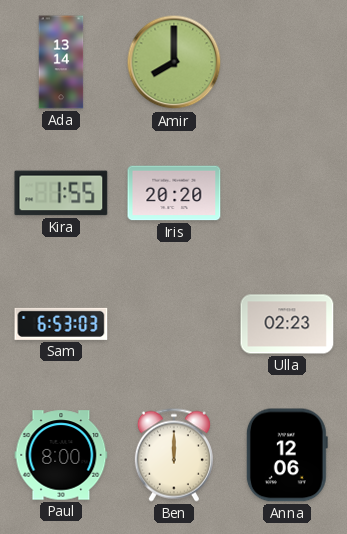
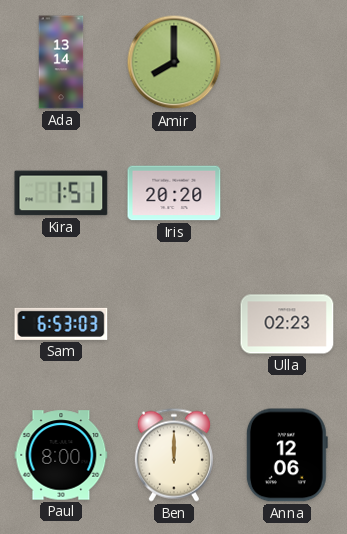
Kira: 1:55 -> 1:51
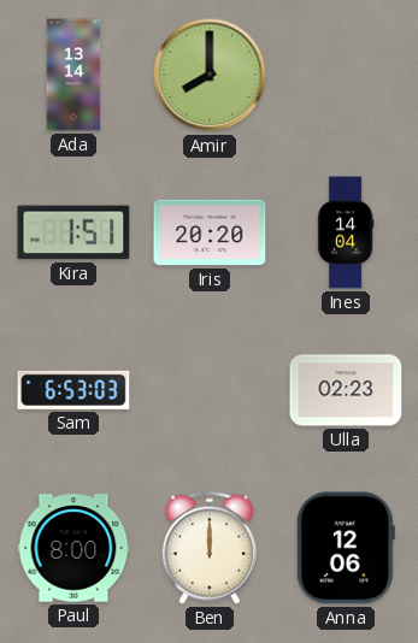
Ines: none -> 14:04
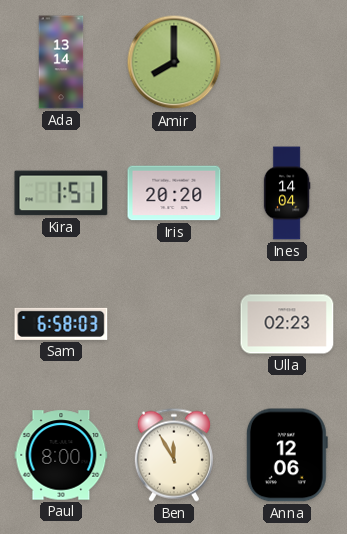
Sam: 6:53 -> 6:58
Ben: 12:00 -> 11:55
